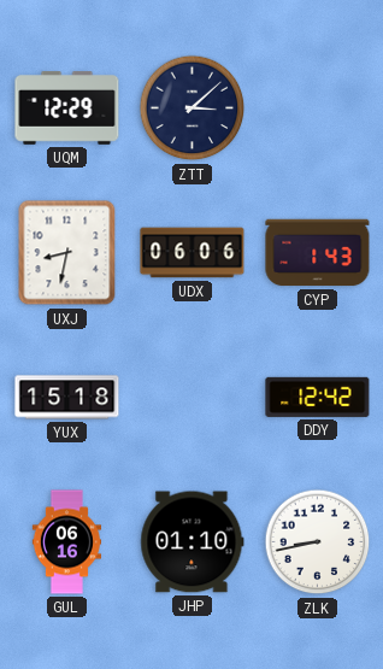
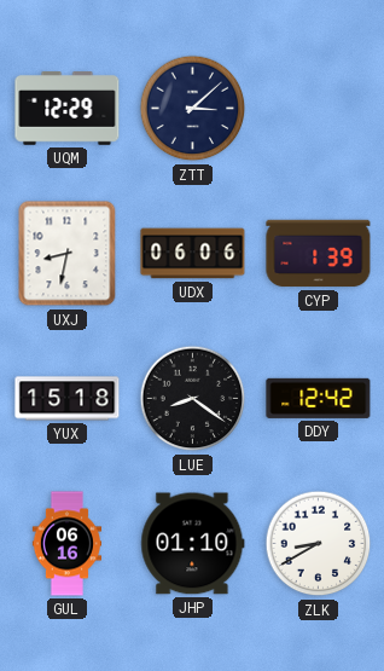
CYP: 1:43 -> 1:39
LUE: none -> 8:21
ZLK: 8:43 -> 8:40
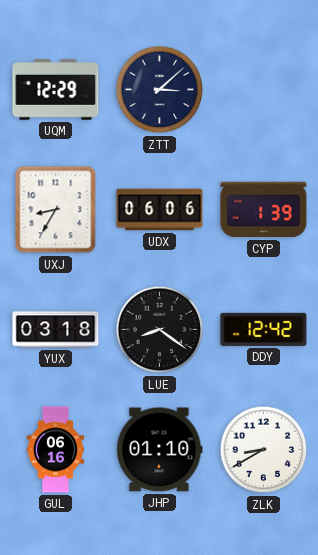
UXJ: 8:32 -> 8:35
YUX: 15:18 -> 03:18
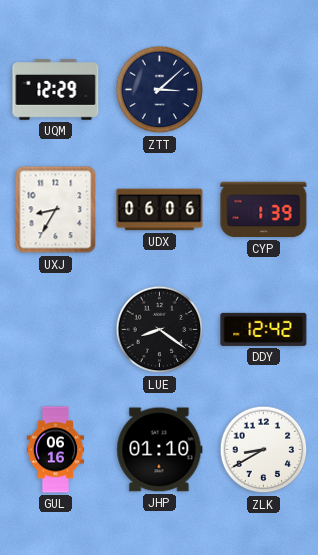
YUX: 03:18 -> none
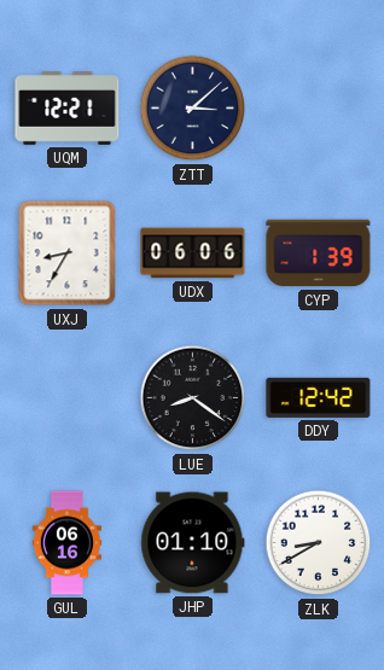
UQM: 12:29 -> 12:21
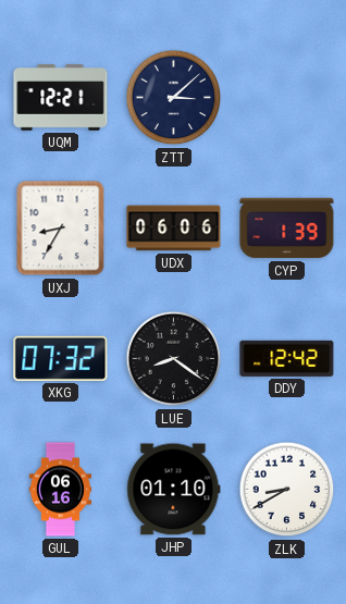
XKG: none -> 07:32
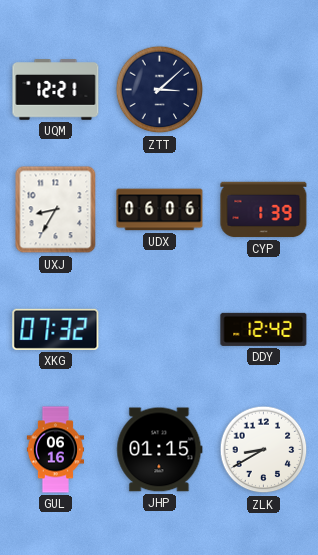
LUE: 8:21 -> none
JHP: 01:10 -> 01:15
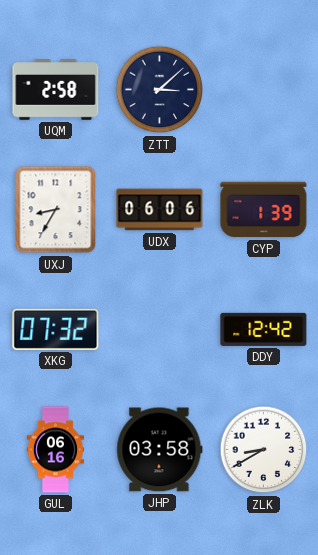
UQM: 12:21 -> 2:58
JHP: 01:15 -> 03:58
